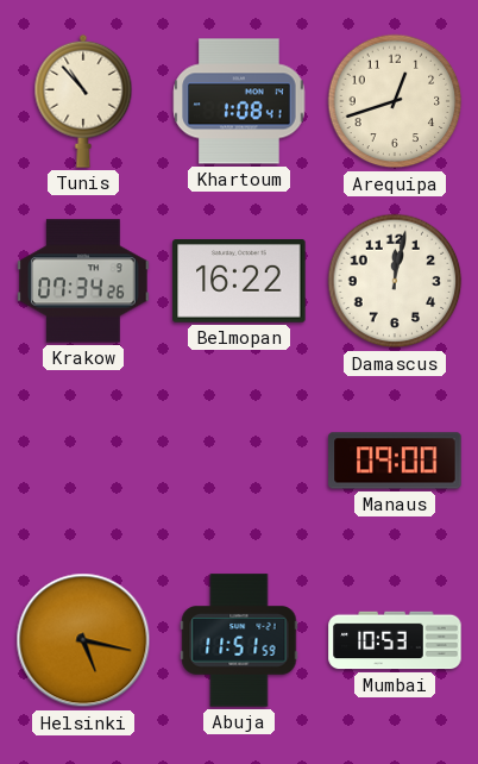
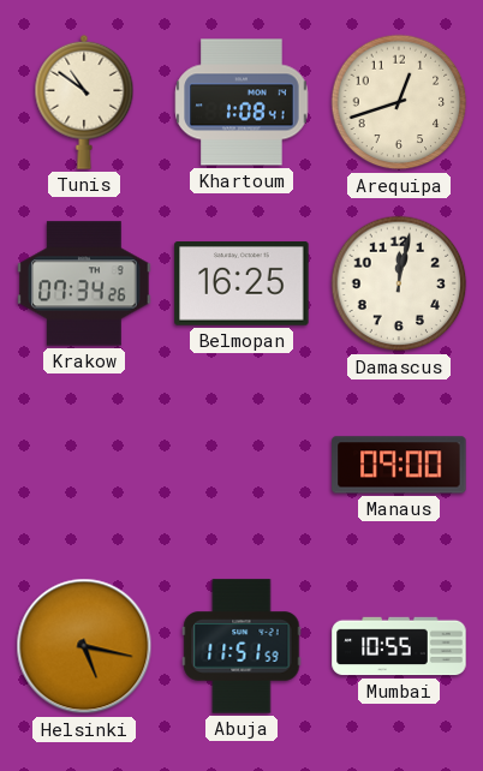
Tunis: 10:53 -> 10:51
Belmopan: 16:22 -> 16:25
Mumbai: 10:53 -> 10:55
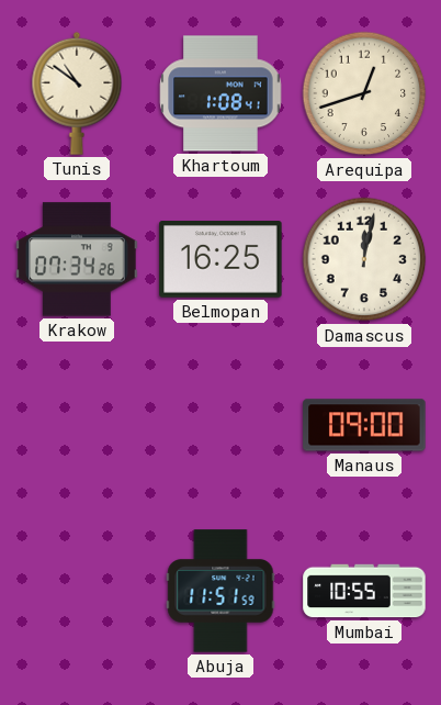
Helsinki: 5:17 -> none
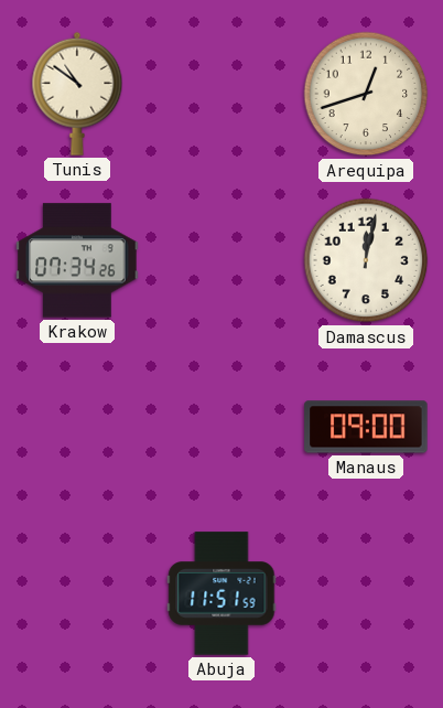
Khartoum: 1:08 -> none
Belmopan: 16:25 -> none
Mumbai: 10:55 -> none
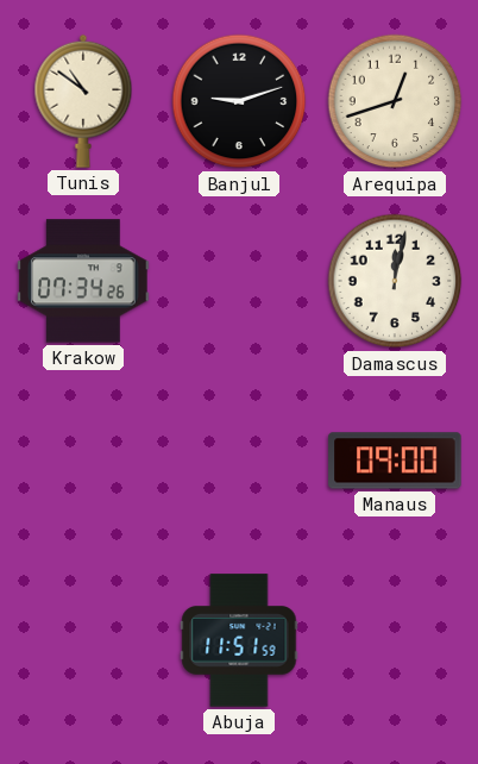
Banjul: none -> 9:12
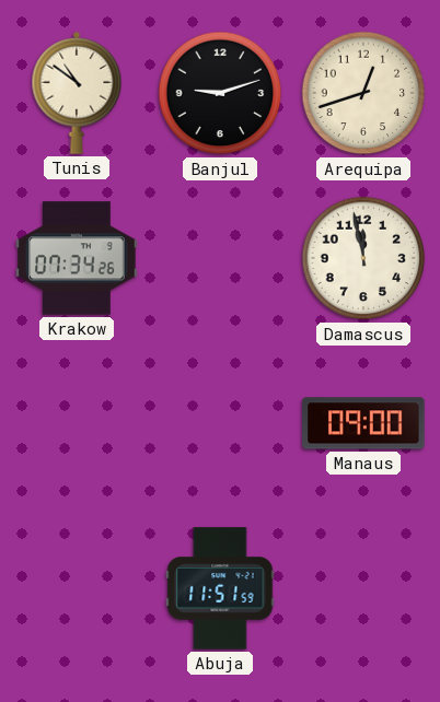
Damascus: 12:02 -> 11:58
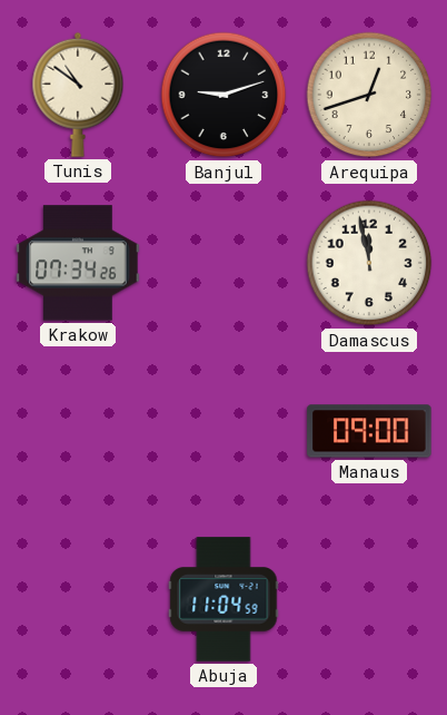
Abuja: 11:51 -> 11:04
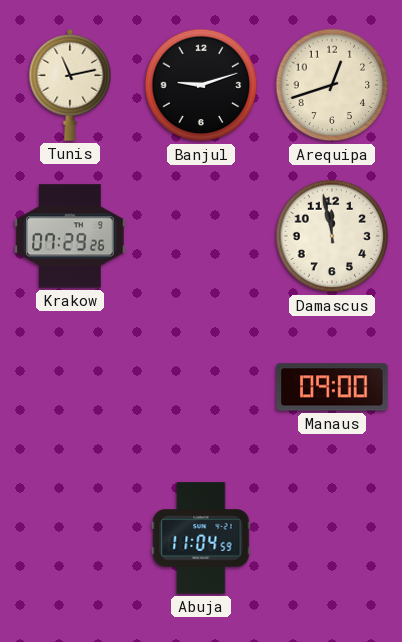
Tunis: 10:51 -> 11:13
Krakow: 07:34 -> 07:29
